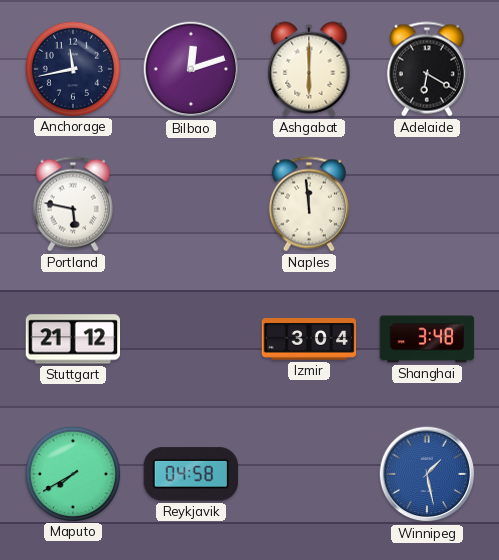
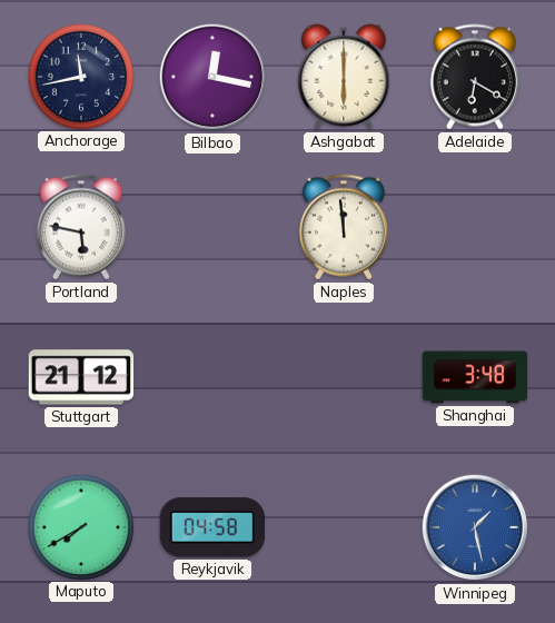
Bilbao: 12:12 -> 12:17
Izmir: 3:04 -> none
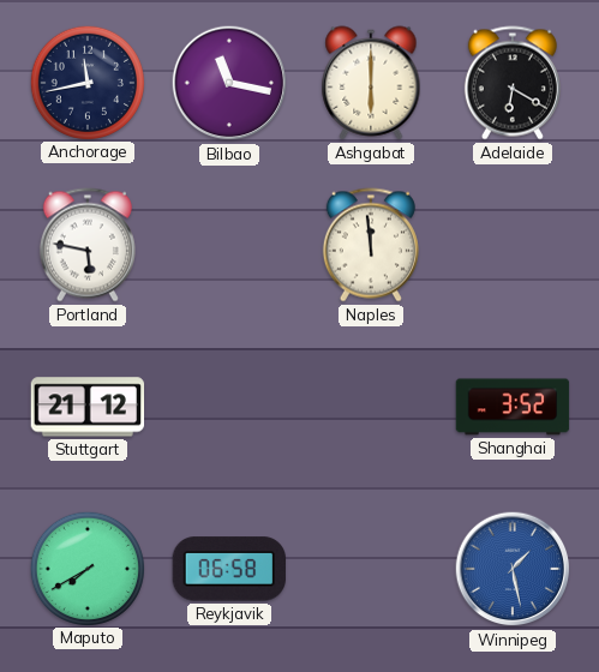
Bilbao: 12:17 -> 11:17
Shanghai: 3:48 -> 3:52
Reykjavik: 04:58 -> 06:58
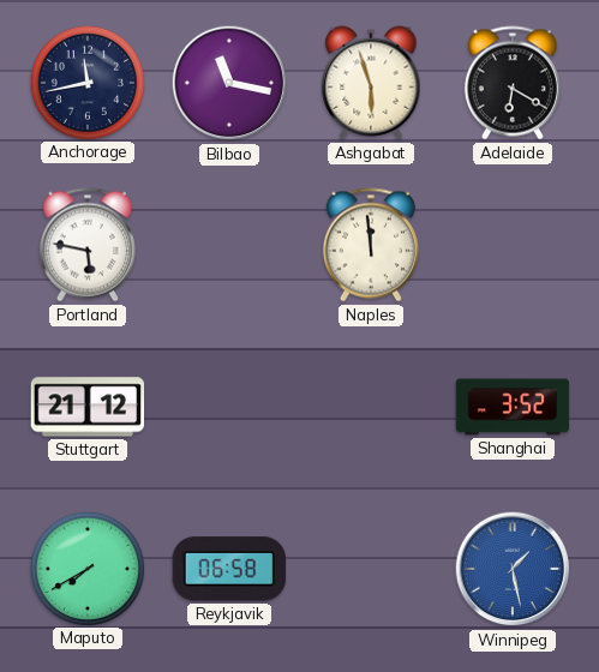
Ashgabat: 6:00 -> 5:57
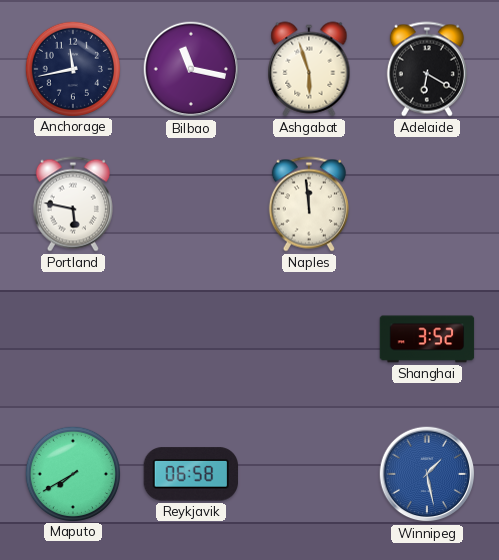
Stuttgart: 21:12 -> none
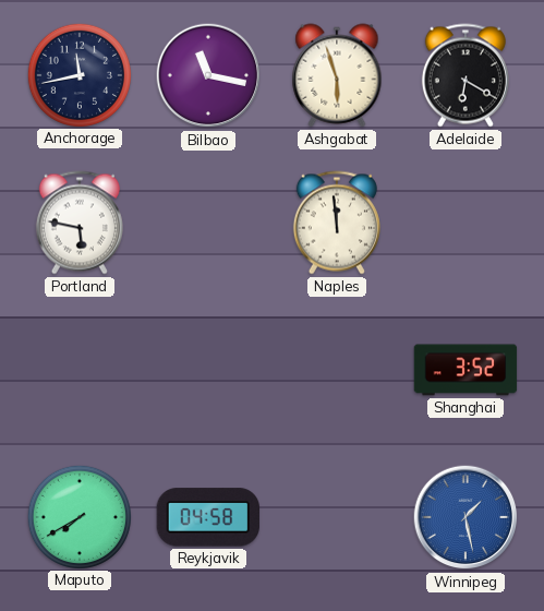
Reykjavik: 06:58 -> 04:58
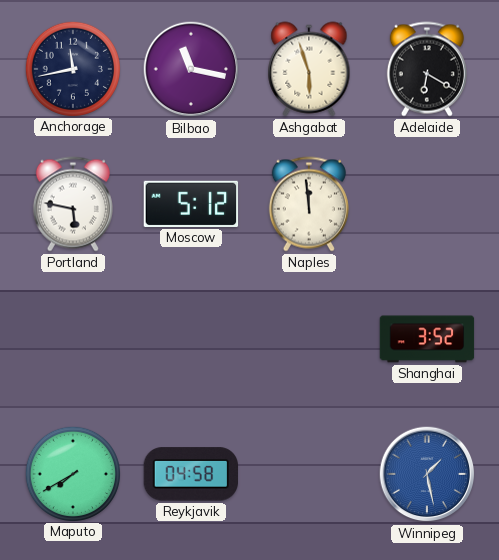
Moscow: none -> 5:12
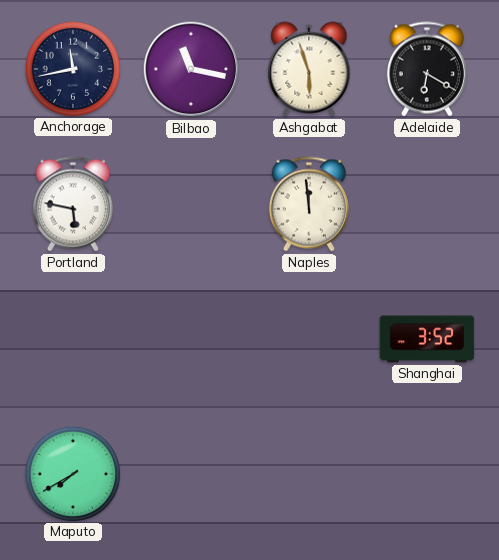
Moscow: 5:12 -> none
Reykjavik: 04:58 -> none
Winnipeg: 1:28 -> none
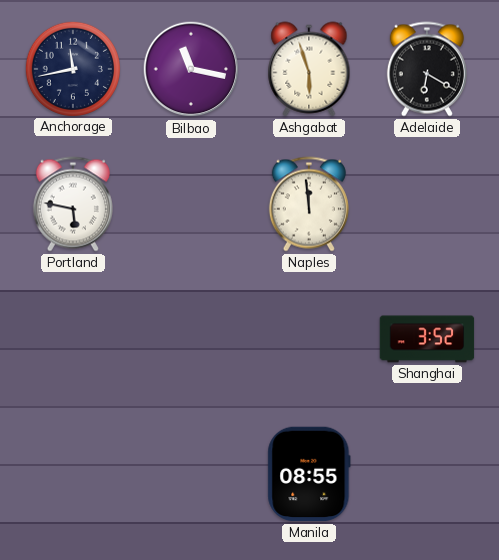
Maputo: 7:40 -> none
Manila: none -> 08:55
